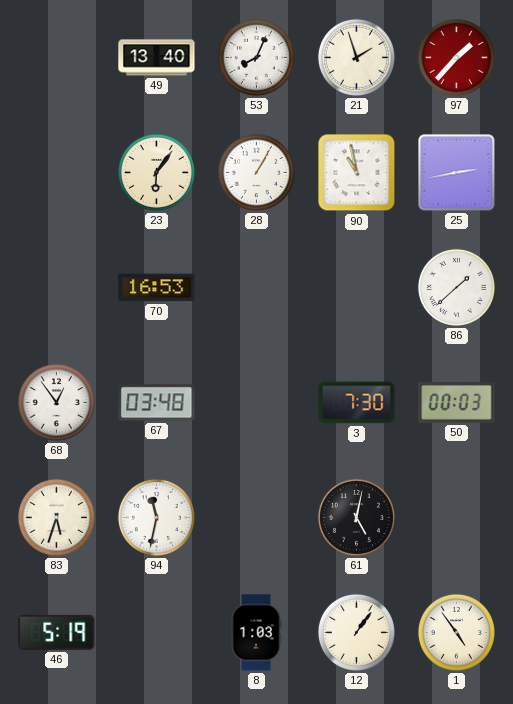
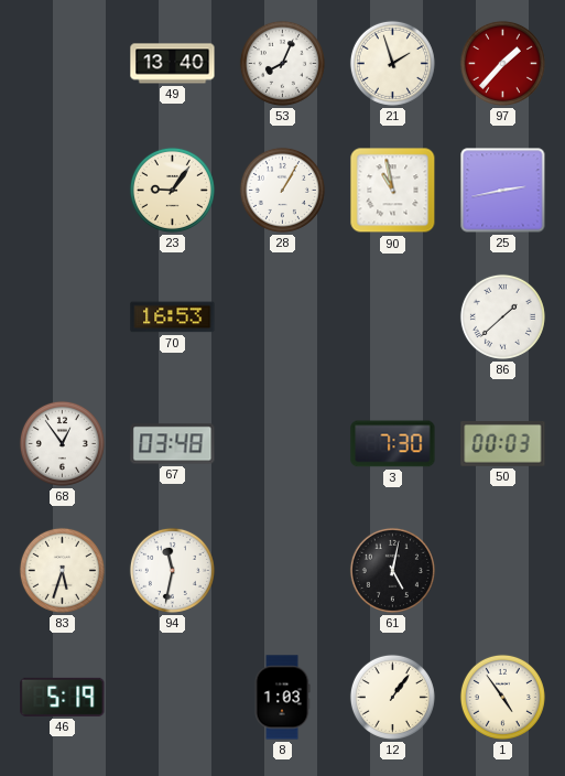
23: 6:06 -> 9:06
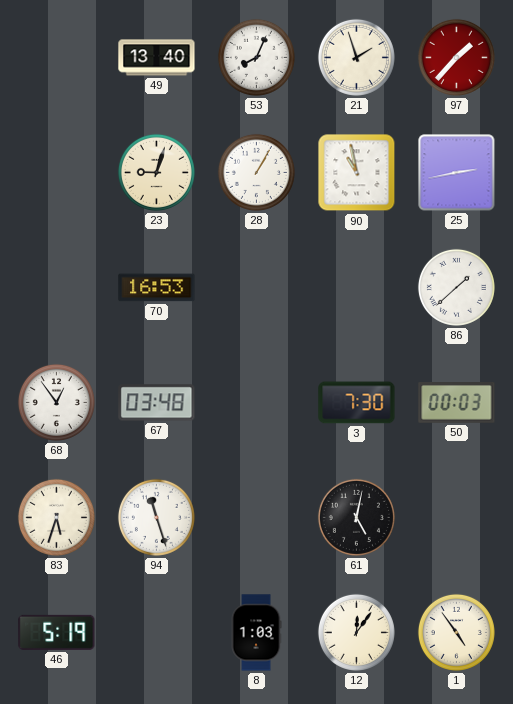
23: 9:06 -> 9:03
94: 11:32 -> 11:27
12: 1:06 -> 12:06
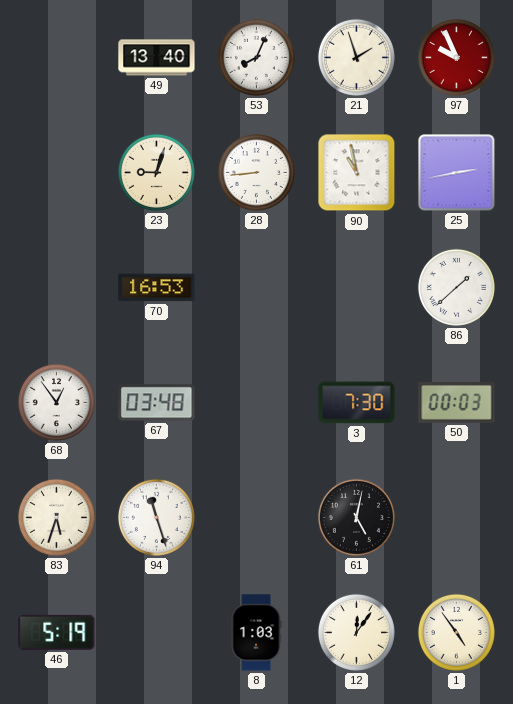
97: 1:37 -> 9:56
28: 1:05 -> 8:44
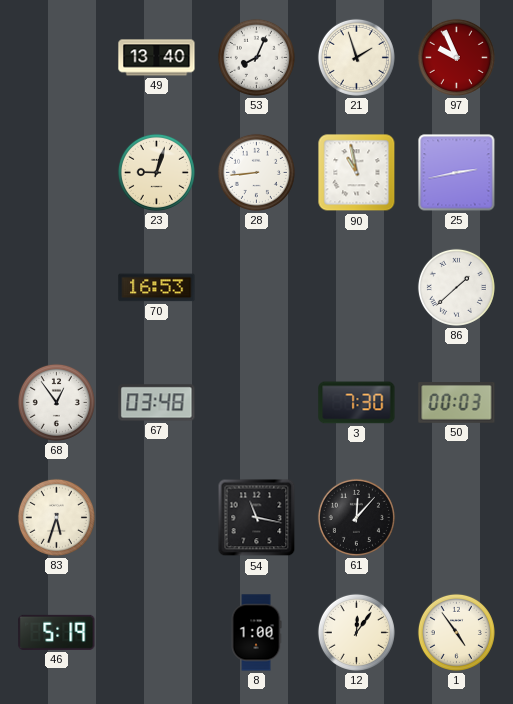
94: 11:27 -> none
54: none -> 11:17
61: 5:02 -> 12:07
8: 1:03 -> 1:00
